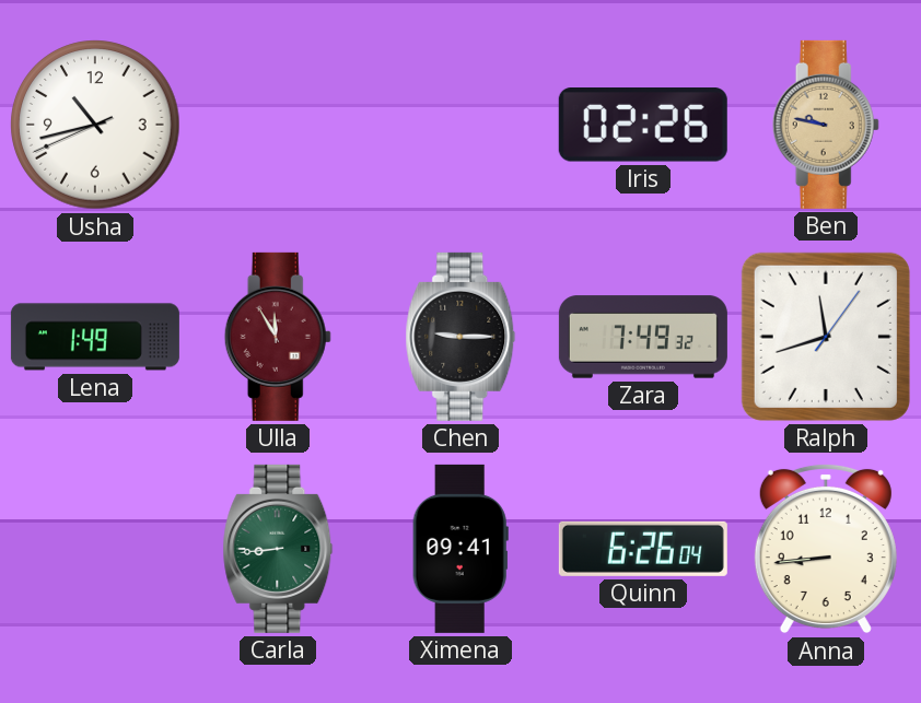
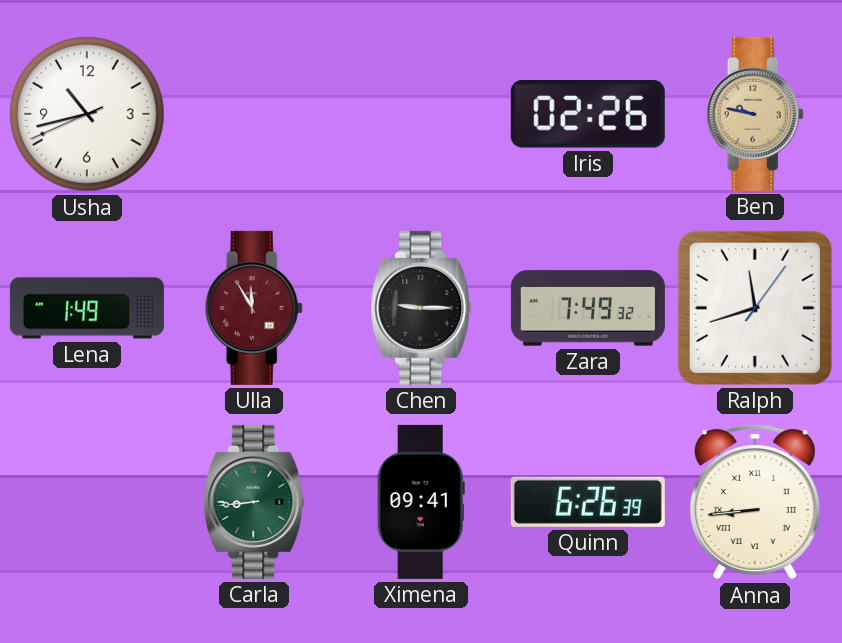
Quinn: 6:26:04 -> 6:26:39
Anna numerals: Arabic -> Roman
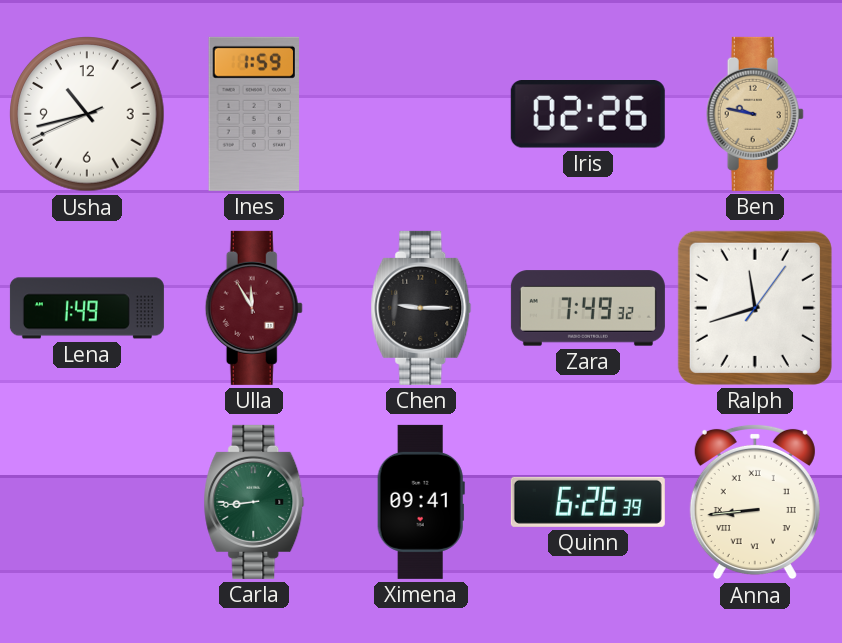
Ines: none -> 1:59
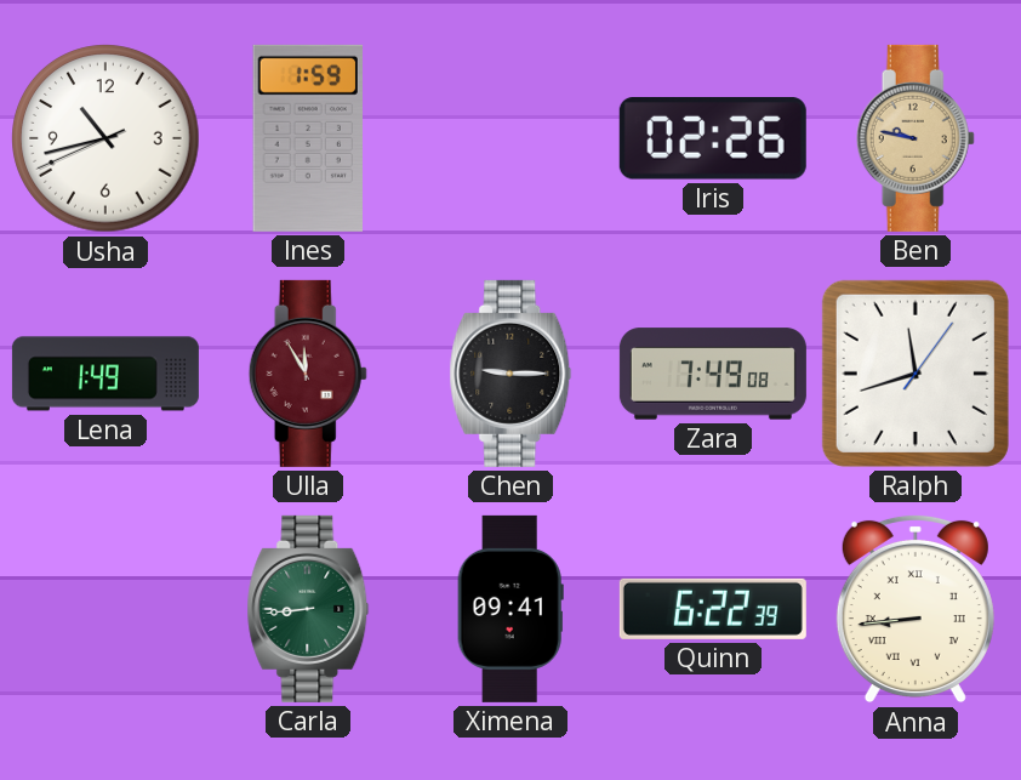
Zara: 7:49:32 -> 7:49:08
Quinn: 6:26 -> 6:22
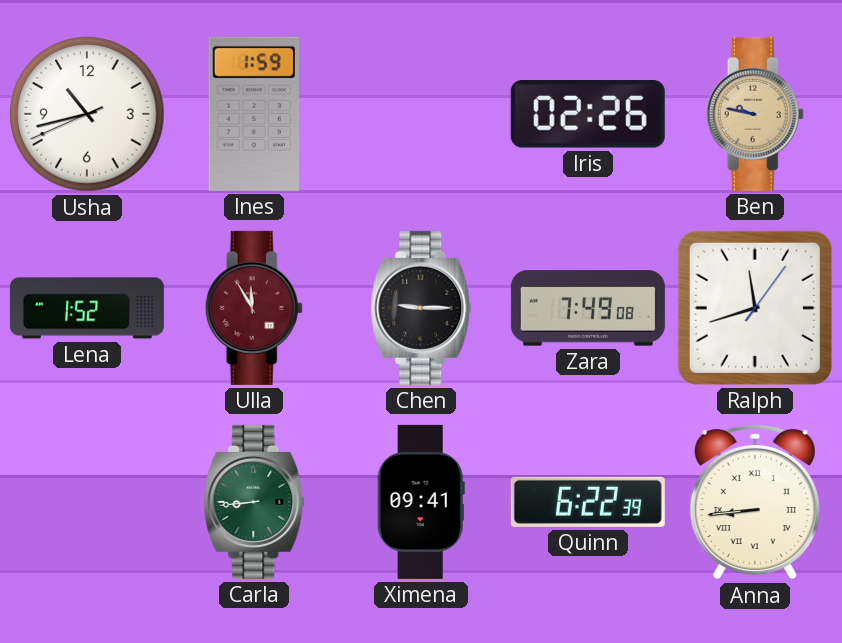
Lena: 1:49 -> 1:52
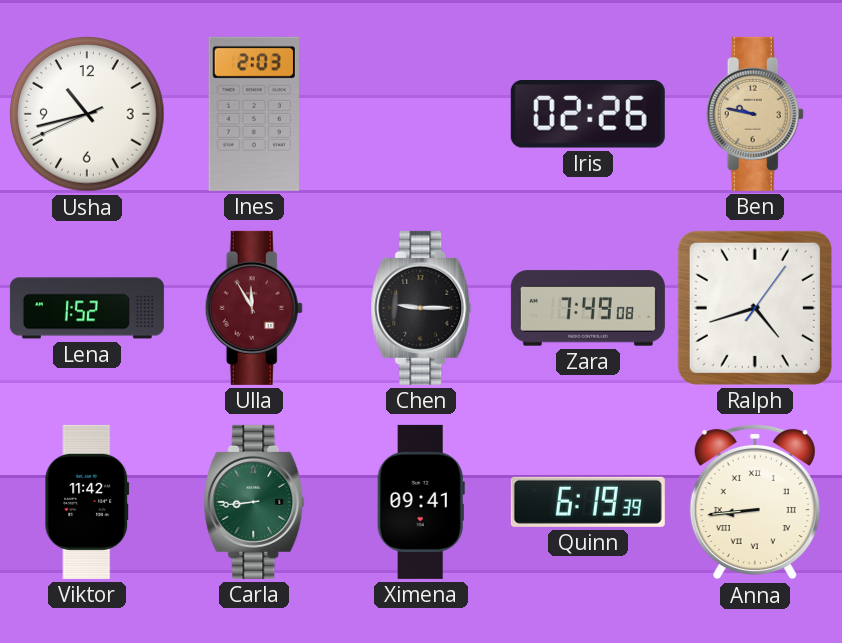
Ines: 1:59 -> 2:03
Ralph: 11:42 -> 4:42
Viktor: none -> 11:42
Quinn: 6:22 -> 6:19
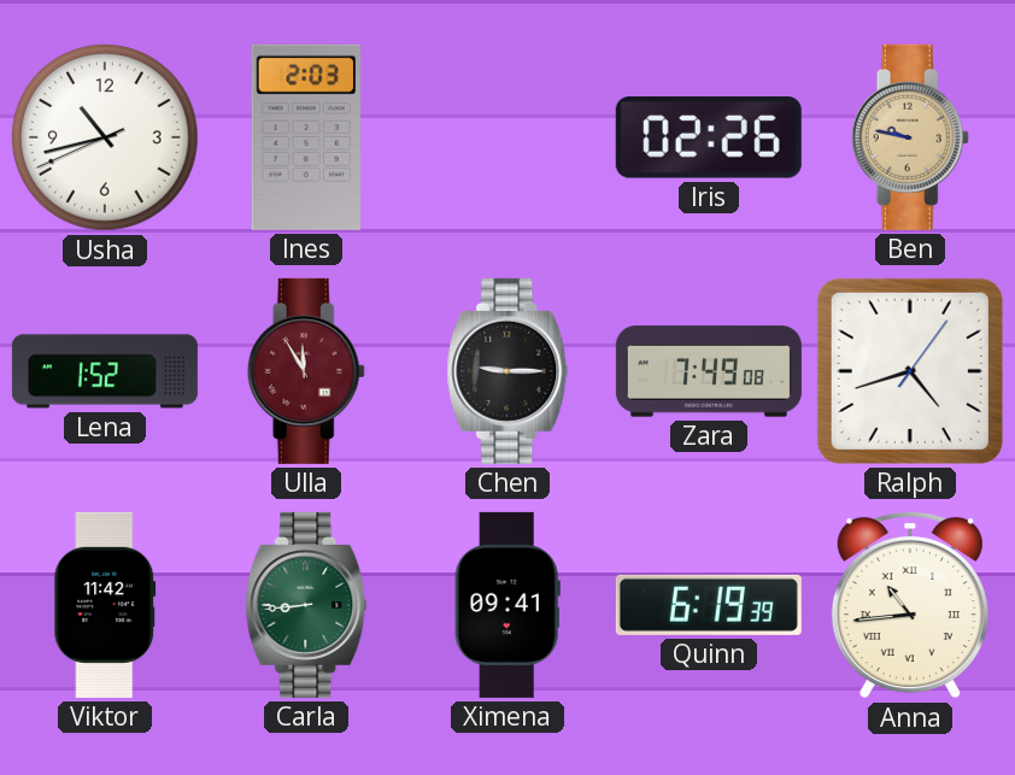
Anna: 8:44 -> 10:44
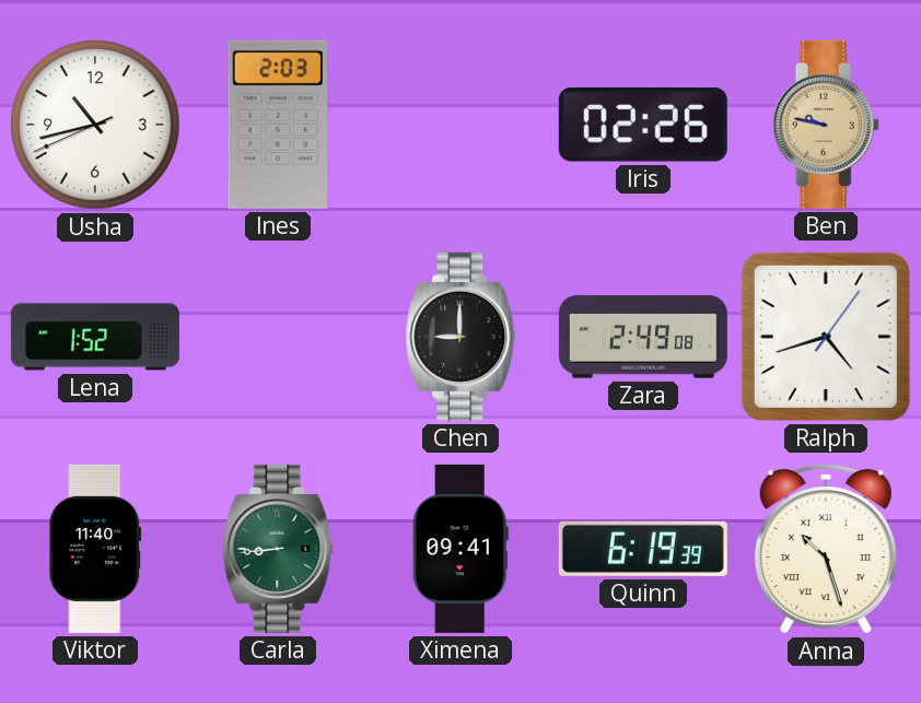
Ulla: 11:55 -> none
Chen: 9:15 -> 9:00
Zara: 7:49 -> 2:49
Viktor: 11:42 -> 11:40
Anna: 10:44 -> 10:27
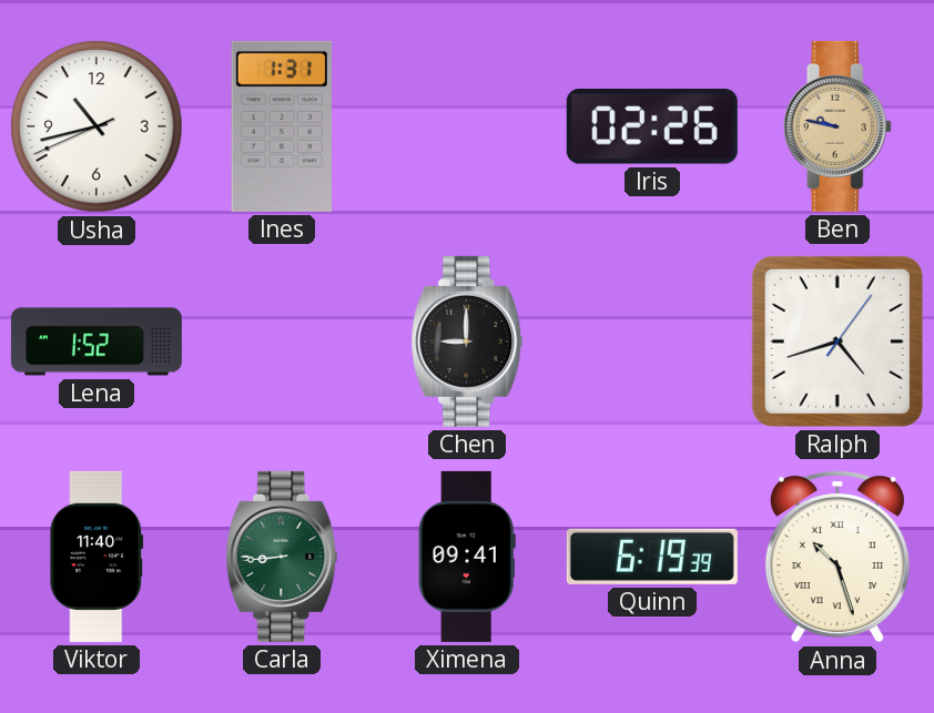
Ines: 2:03 -> 1:31
Zara: 2:49 -> none
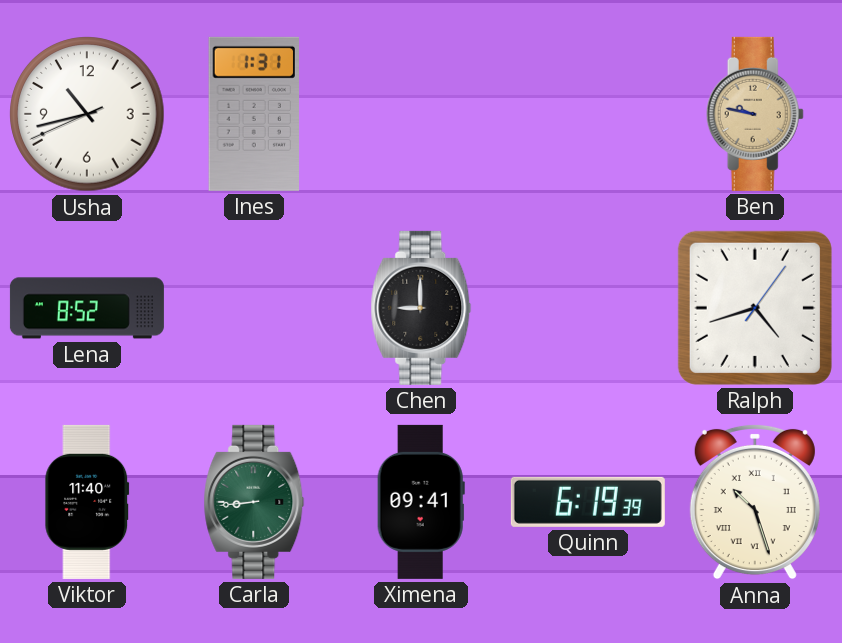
Iris: 02:26 -> none
Lena: 1:52 -> 8:52
